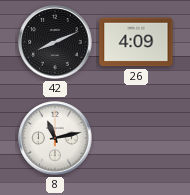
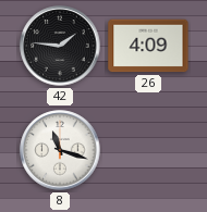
42: 8:11 -> 1:46
8: 11:13 -> 11:18
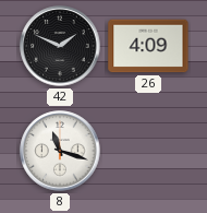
42: 1:46 -> 1:49
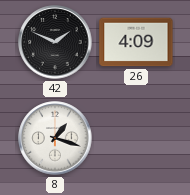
8: 11:18 -> 1:18
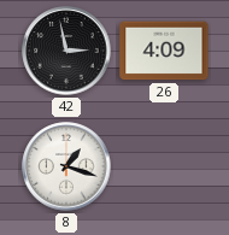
42: 1:49 -> 2:58
